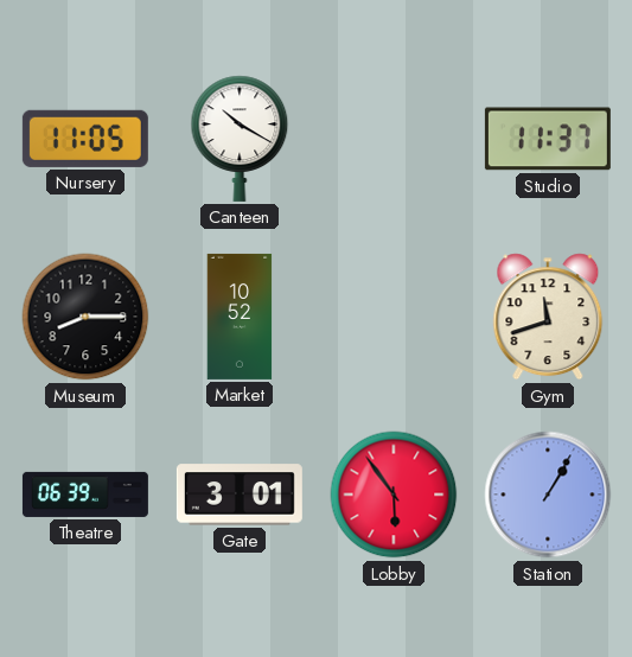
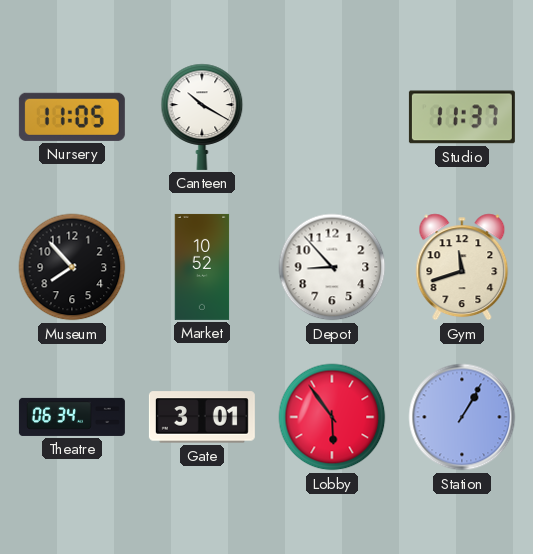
Museum: 8:15 -> 7:53
Depot: none -> 8:53
Theatre: 06:39 -> 06:34
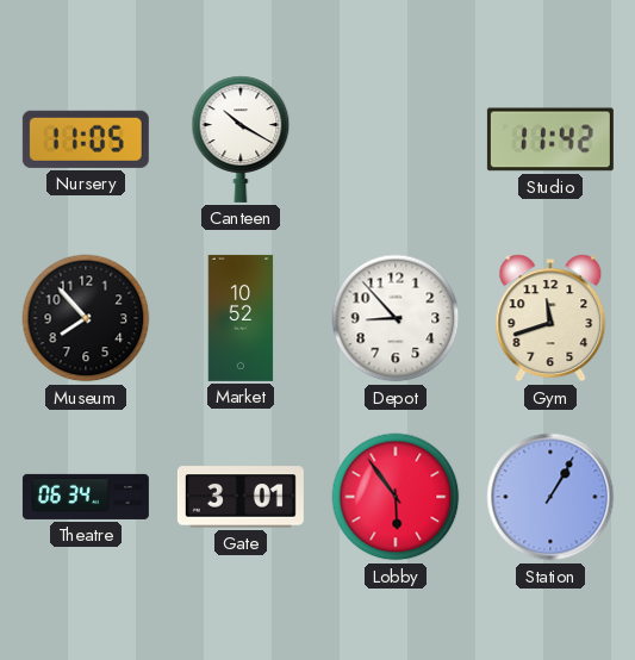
Studio: 11:37 -> 11:42
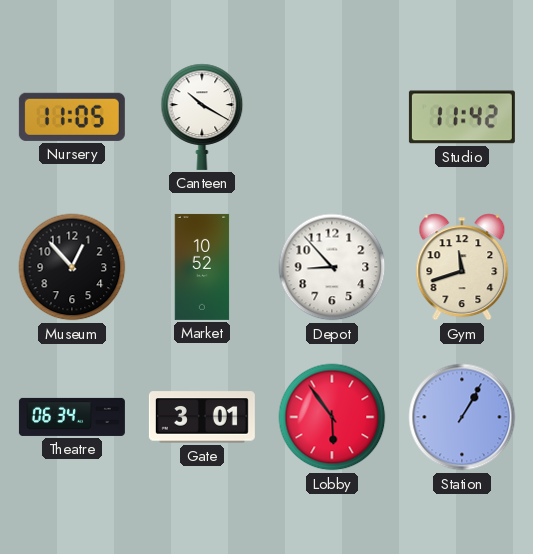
Museum: 7:53 -> 12:53
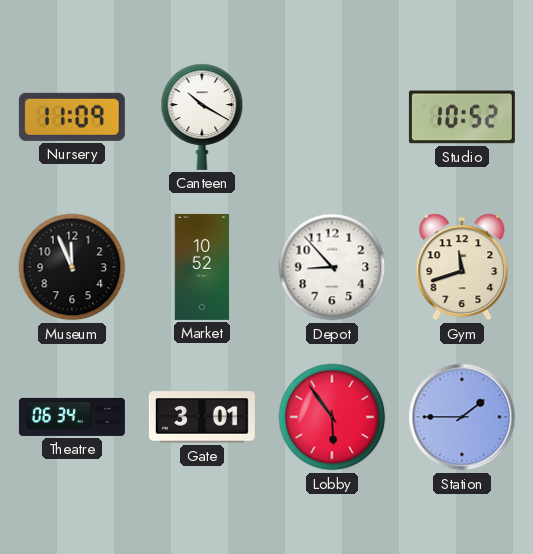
Nursery: 11:05 -> 11:09
Studio: 11:42 -> 10:52
Museum: 12:53 -> 11:56
Station: 1:05 -> 1:45
